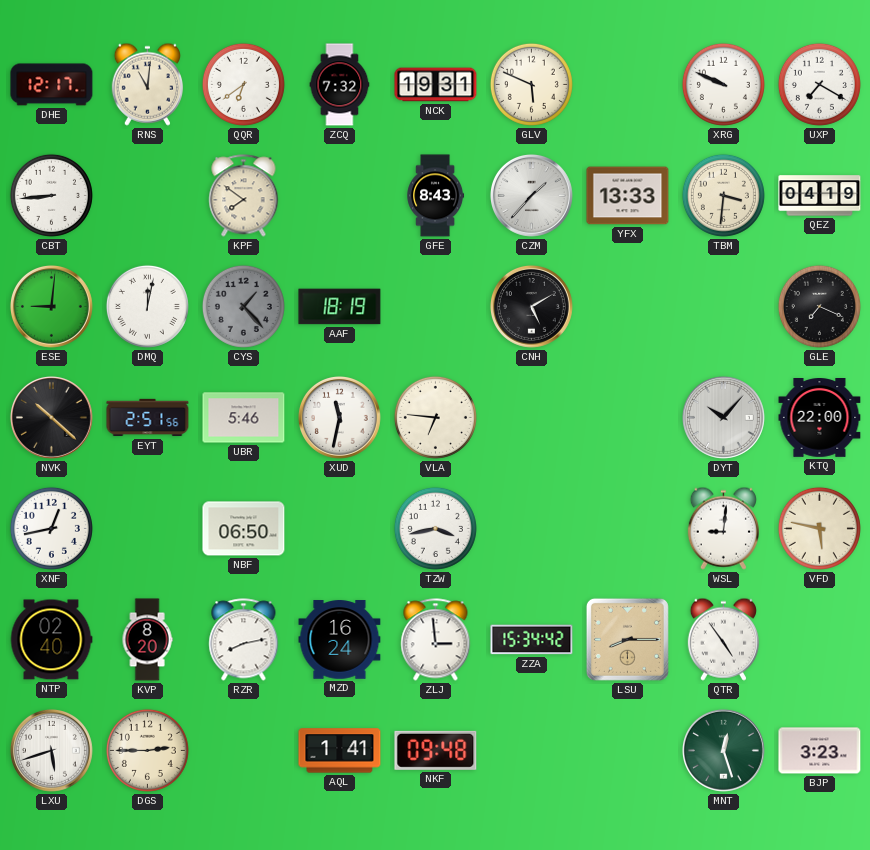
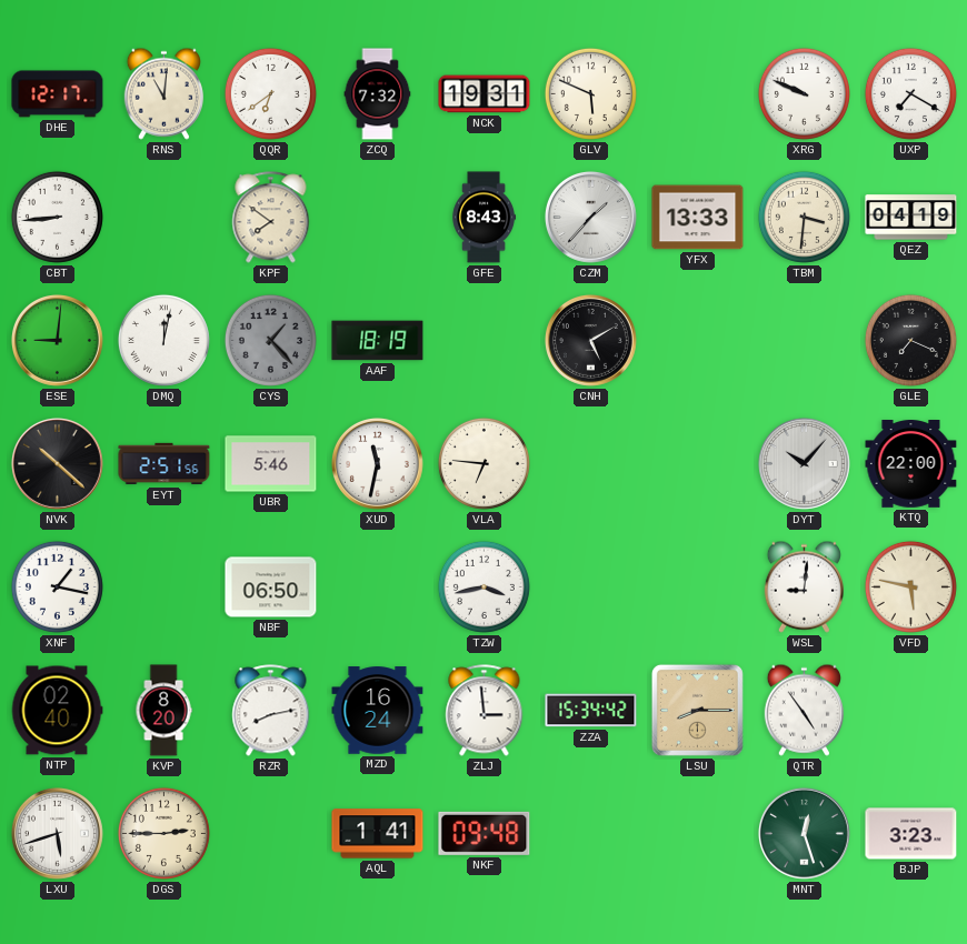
XNF: 12:43 -> 1:17
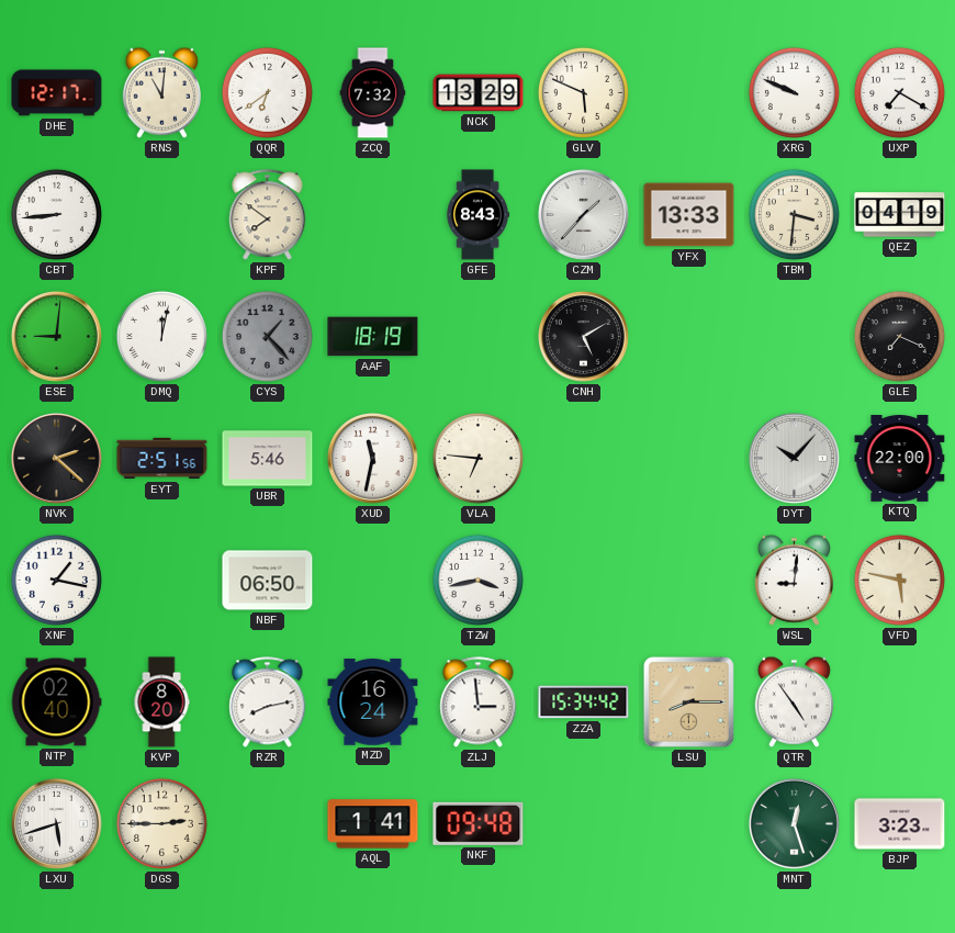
NCK: 19:31 -> 13:29
NVK: 10:22 -> 2:22
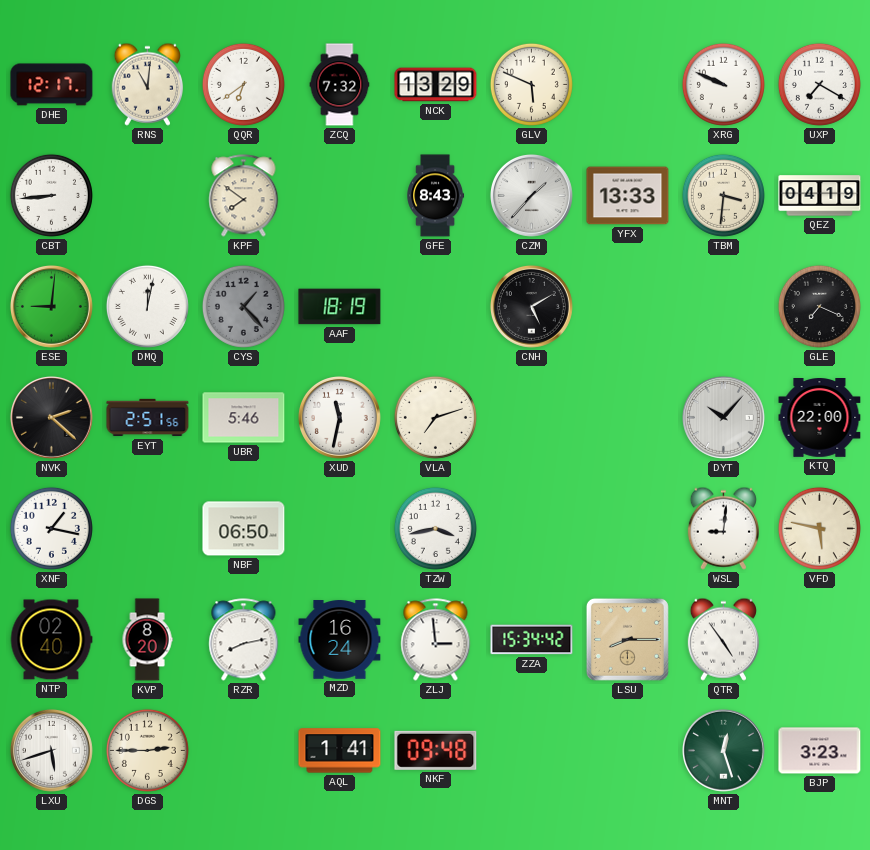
VLA: 6:46 -> 7:12
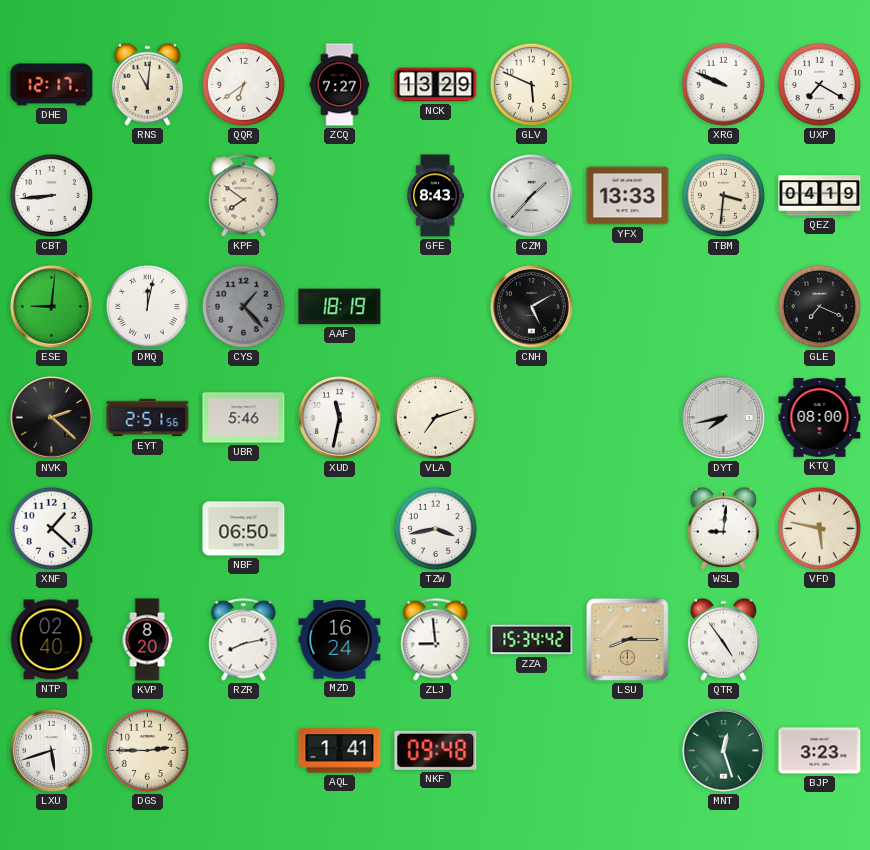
ZCQ: 7:32 -> 7:27
DYT: 10:07 -> 7:43
KTQ: 22:00 -> 08:00
XNF: 1:17 -> 1:22
ZLJ: 2:59 -> 8:59
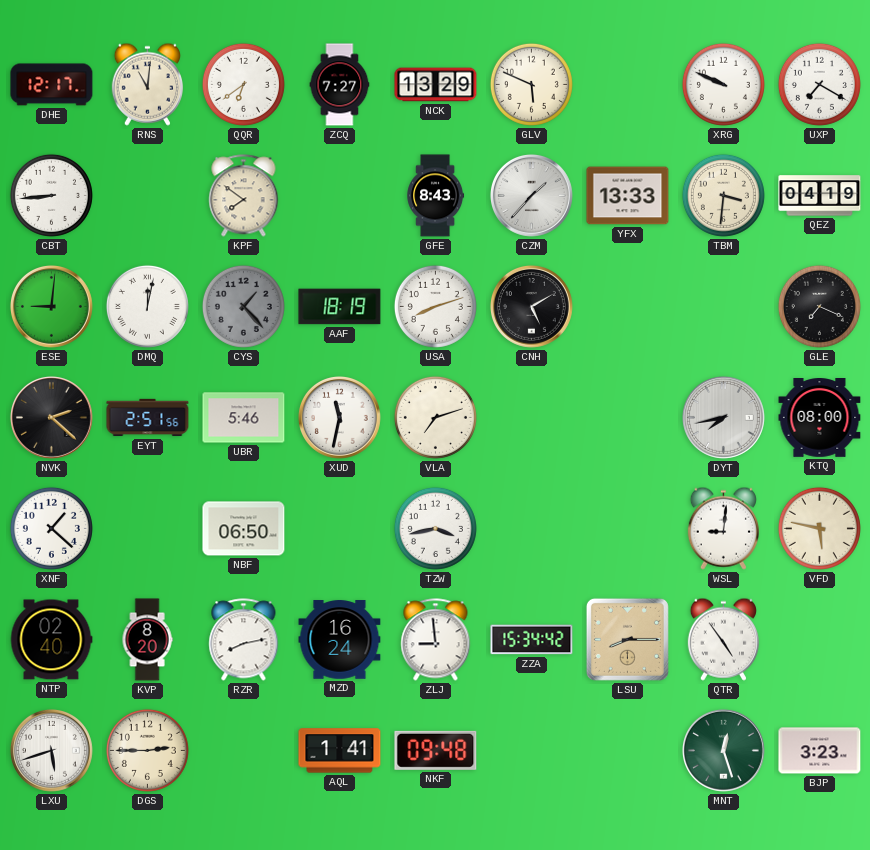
USA: none -> 8:12
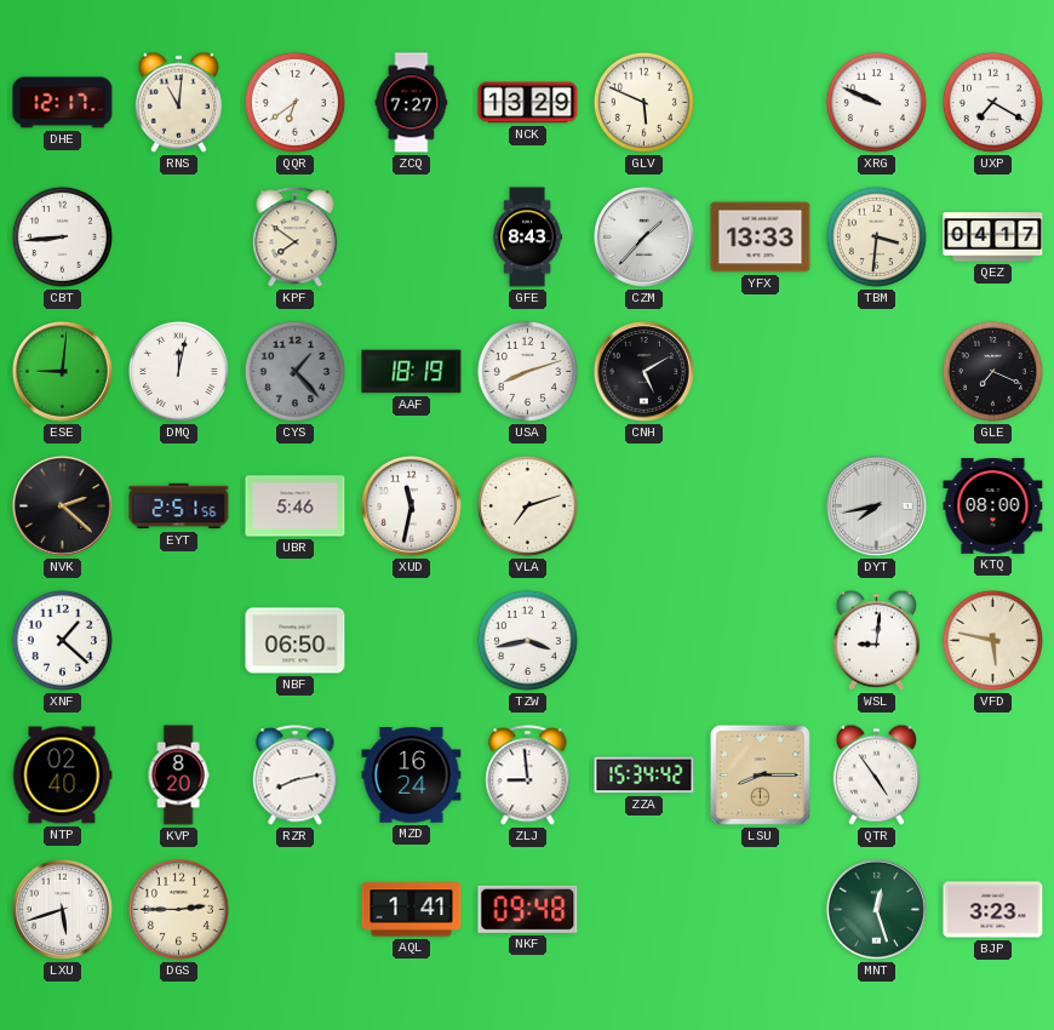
QEZ: 04:19 -> 04:17
